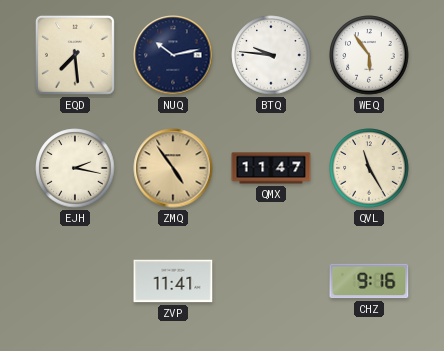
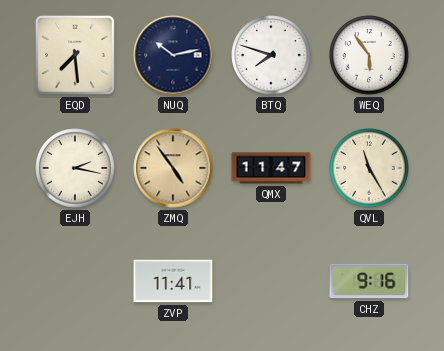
BTQ: 9:46 -> 7:48
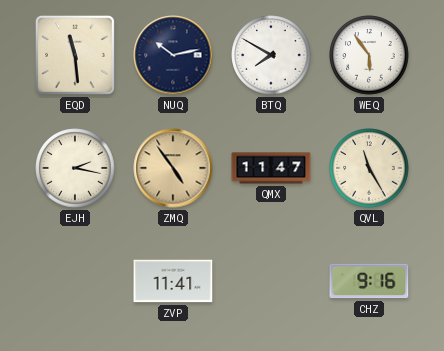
EQD: 7:29 -> 11:29
BTQ: 7:48 -> 7:50
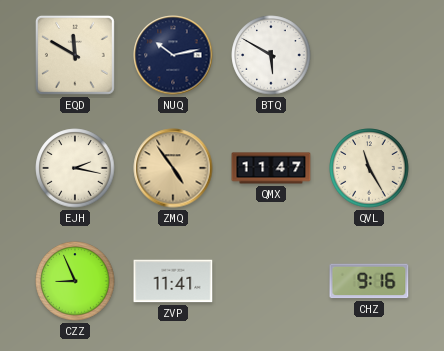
EQD: 11:29 -> 11:50
BTQ: 7:50 -> 5:50
WEQ: 5:54 -> none
CZZ: none -> 8:56
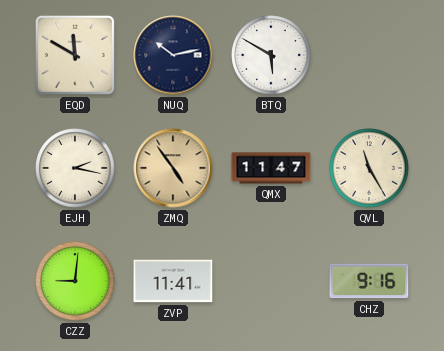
CZZ: 8:56 -> 9:01
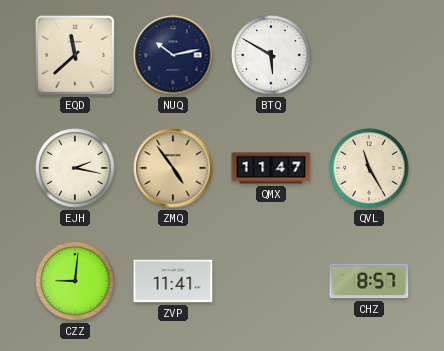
EQD: 11:50 -> 11:38
CHZ: 9:16 -> 8:57
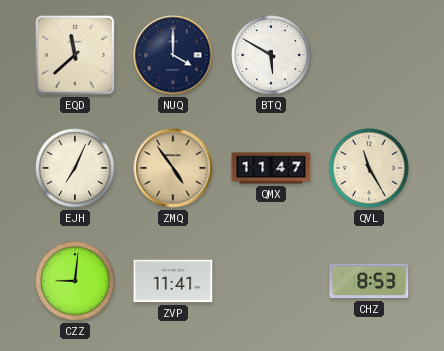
NUQ: 10:13 -> 4:00
EJH: 2:17 -> 7:04
CHZ: 8:57 -> 8:53
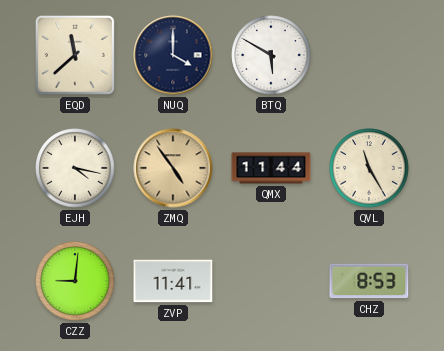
EJH: 7:04 -> 4:17
QMX: 11:47 -> 11:44
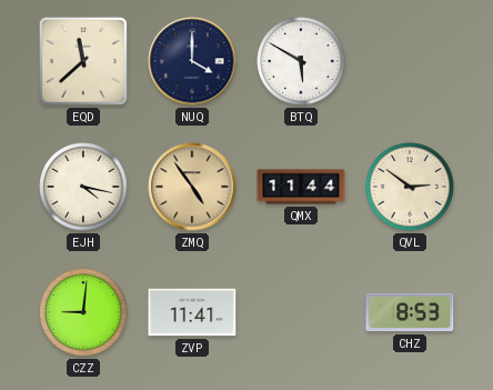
QVL: 11:25 -> 2:51
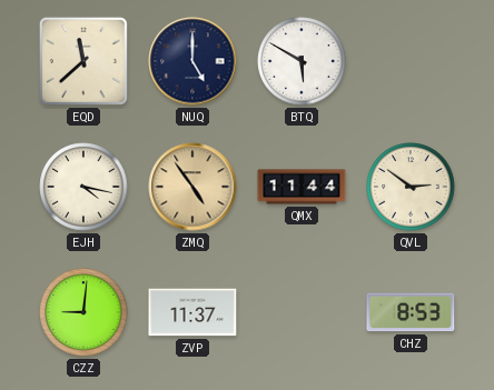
NUQ: 4:00 -> 5:00
ZVP: 11:41 -> 11:37
